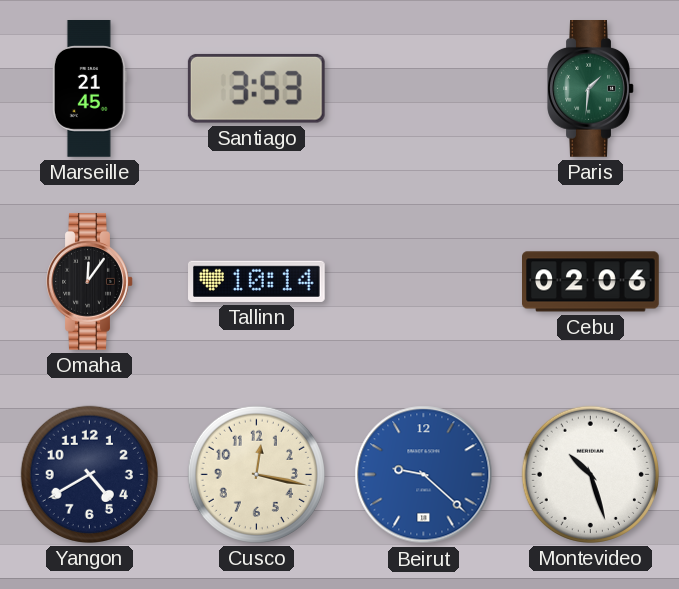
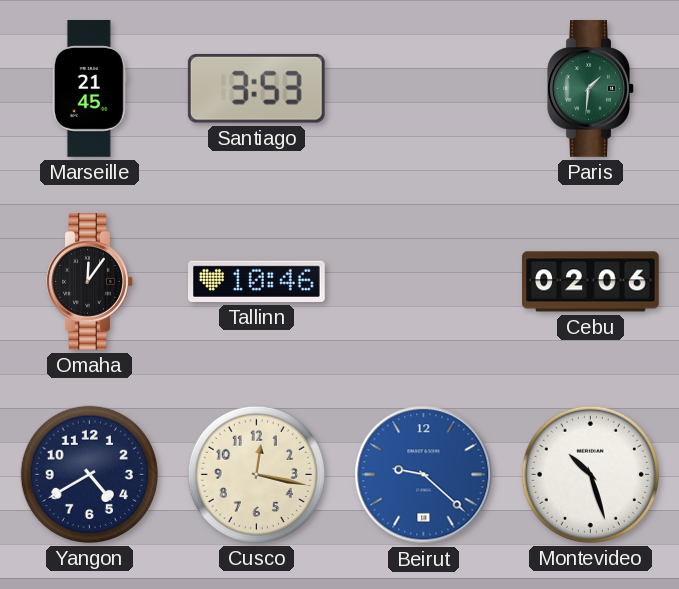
Tallinn: 10:14 -> 10:46
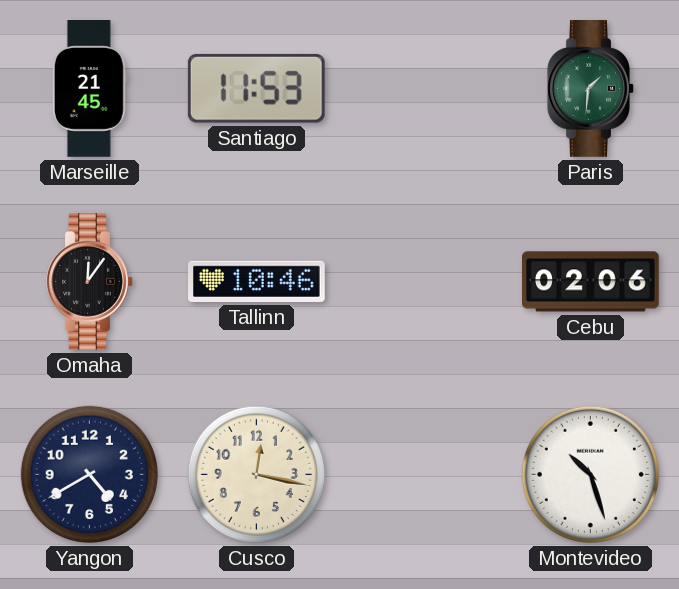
Santiago: 3:53 -> 11:53
Beirut: 9:22 -> none
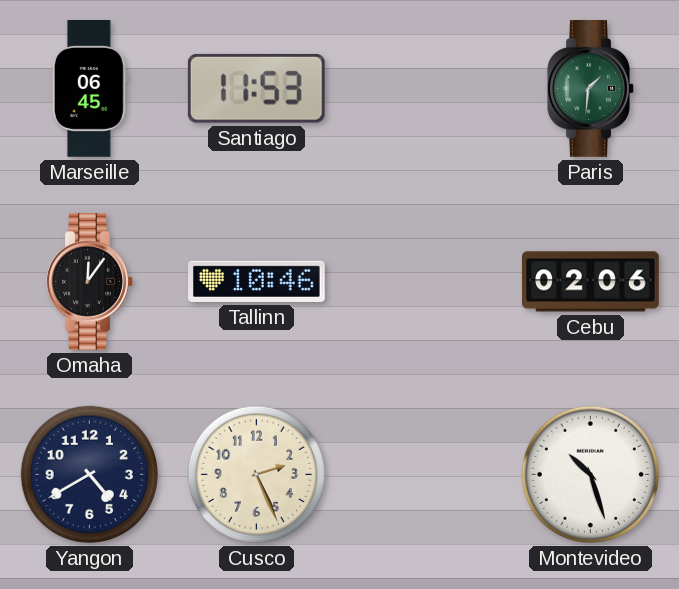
Marseille: 21:45 -> 06:45
Cusco: 12:17 -> 2:26
